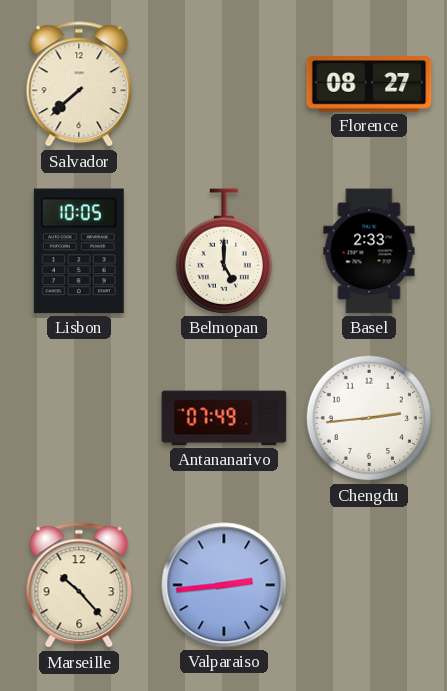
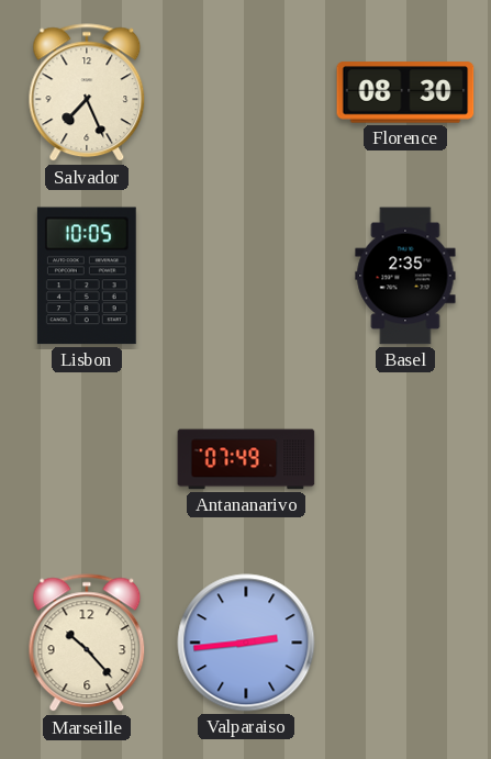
Salvador: 7:38 -> 7:26
Florence: 08:27 -> 08:30
Belmopan: 5:00 -> none
Basel: 2:33 -> 2:35
Chengdu: 2:44 -> none
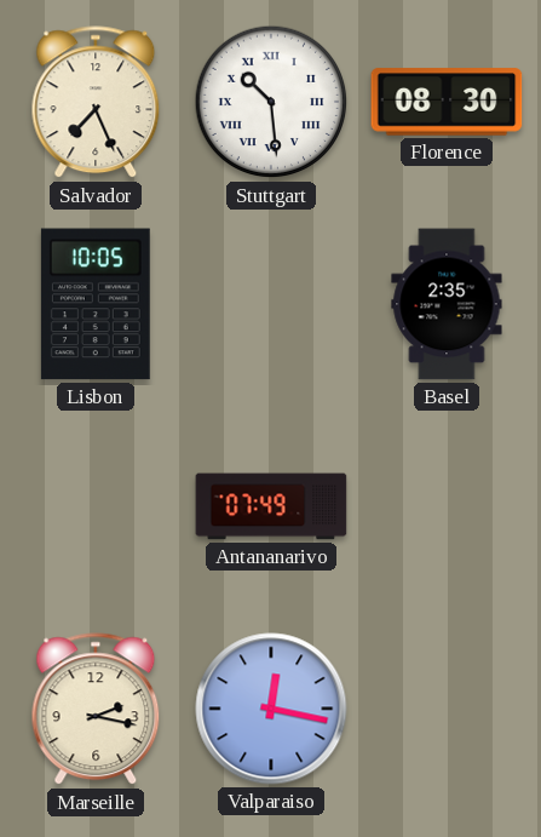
Stuttgart: none -> 10:29
Marseille: 10:23 -> 2:17
Valparaiso: 2:44 -> 12:17
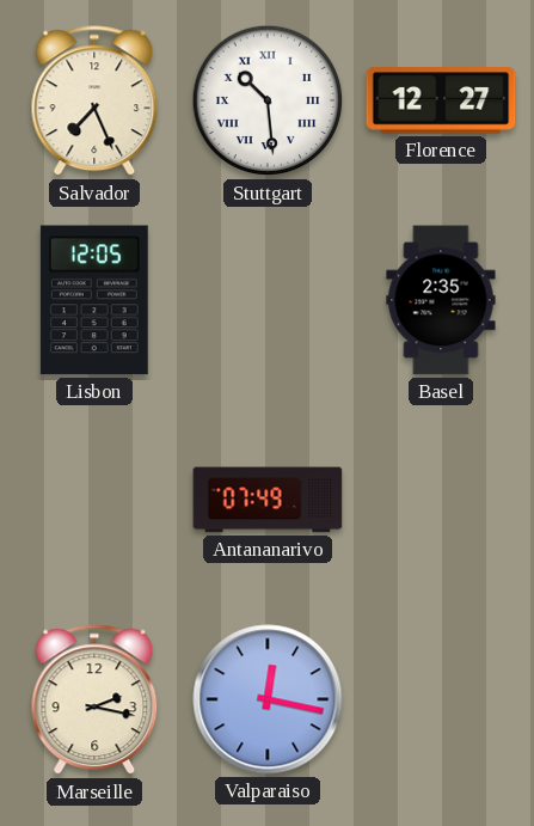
Florence: 08:30 -> 12:27
Lisbon: 10:05 -> 12:05
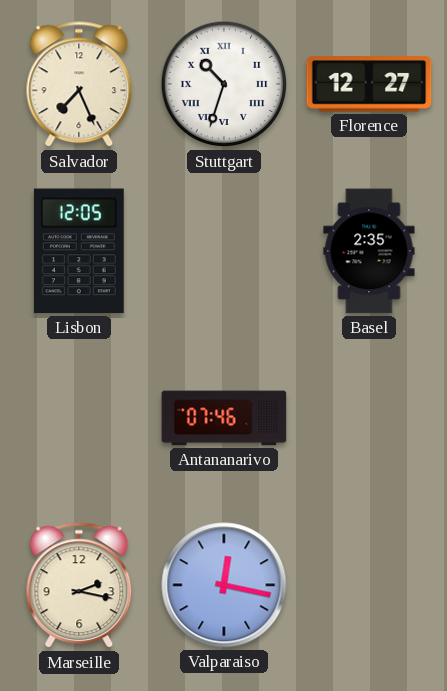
Stuttgart: 10:29 -> 10:33
Antananarivo: 07:49 -> 07:46
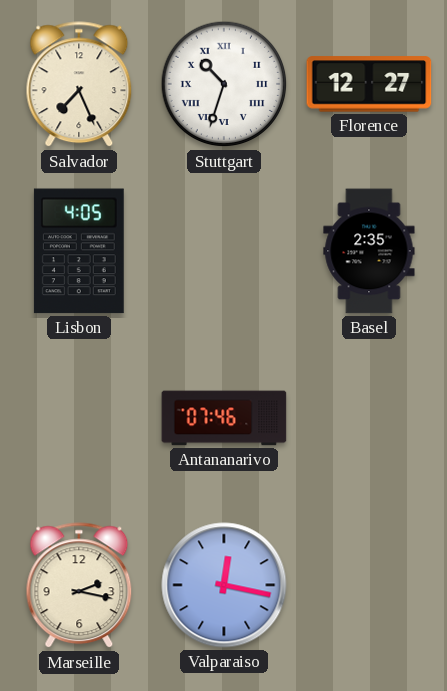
Lisbon: 12:05 -> 4:05
